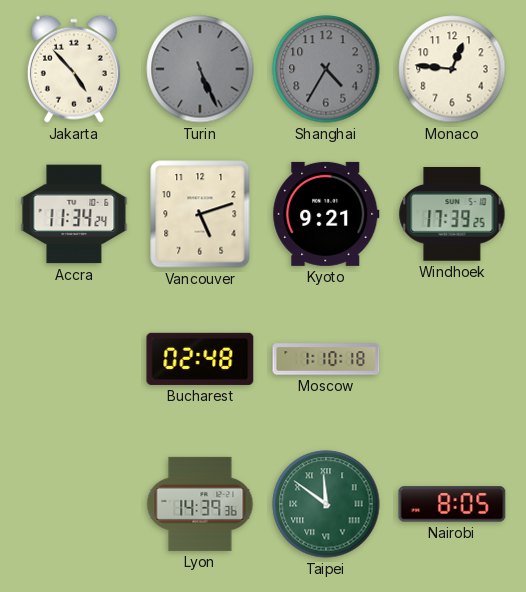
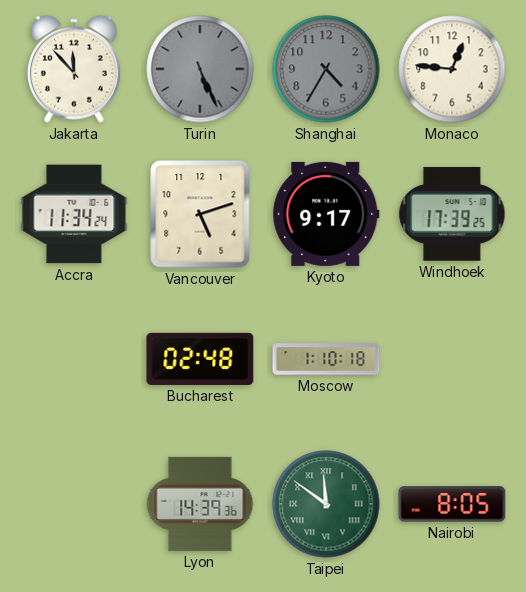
Jakarta: 4:53 -> 11:53
Kyoto: 9:21 -> 9:17
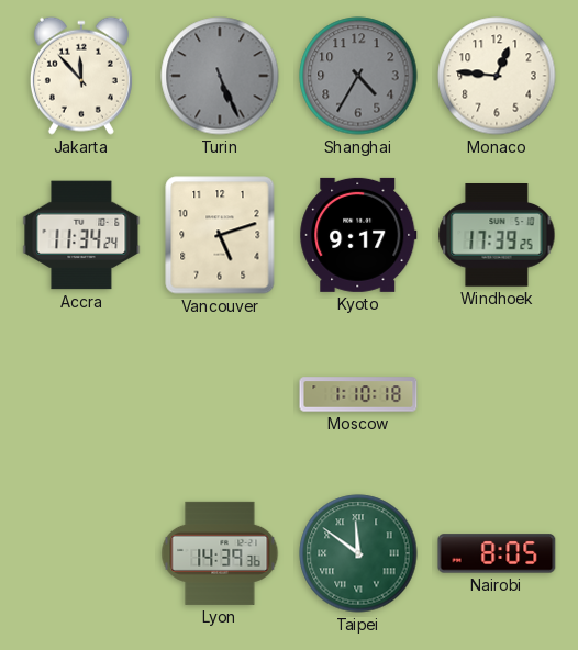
Bucharest: 02:48 -> none
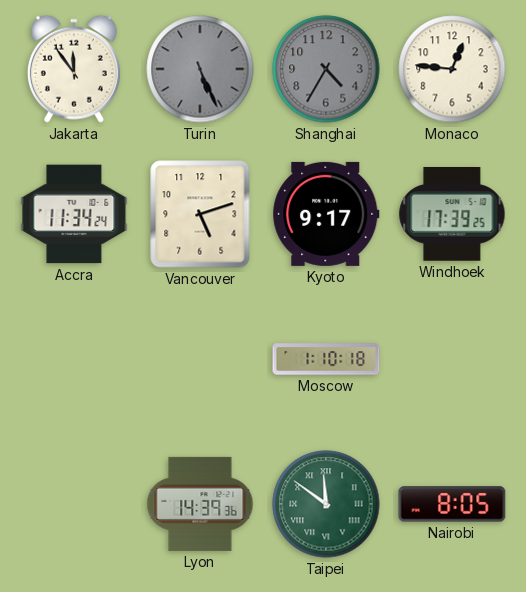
Jakarta: 11:53 -> 11:54
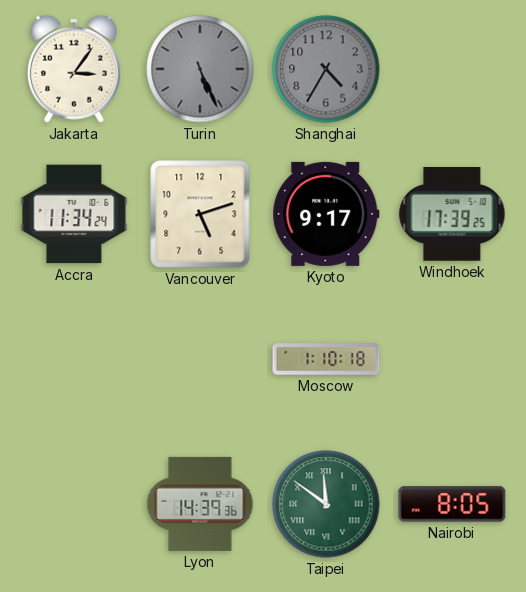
Jakarta: 11:54 -> 3:06
Monaco: 12:46 -> none
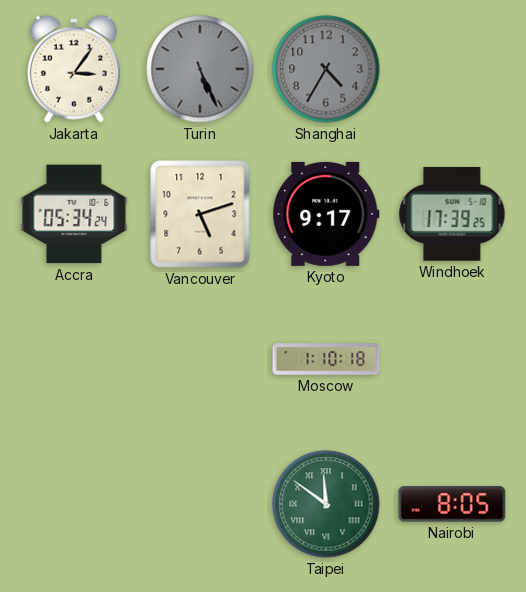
Accra: 11:34 -> 05:34
Lyon: 14:39 -> none
